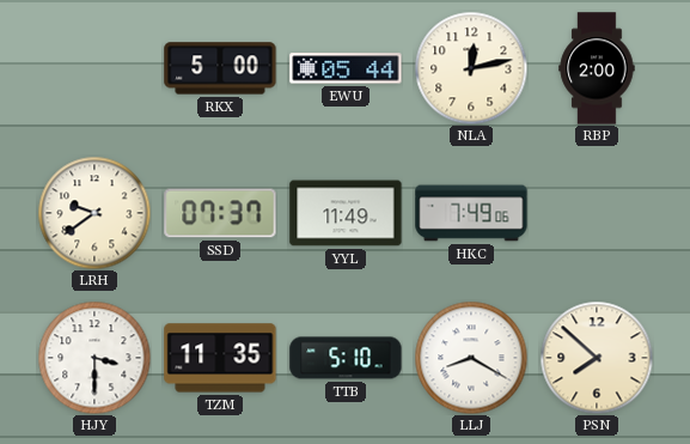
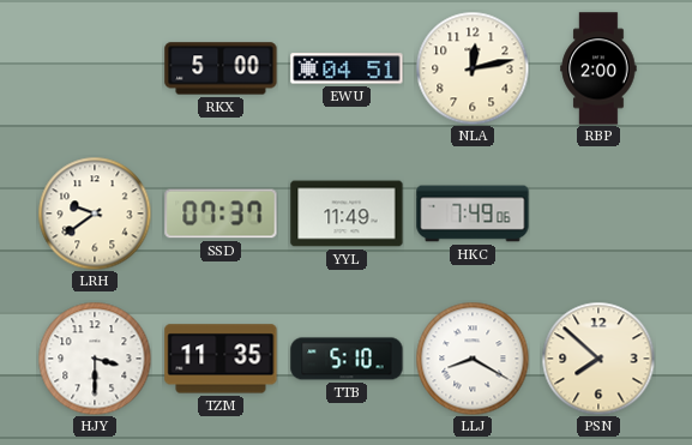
EWU: 05:44 -> 04:51
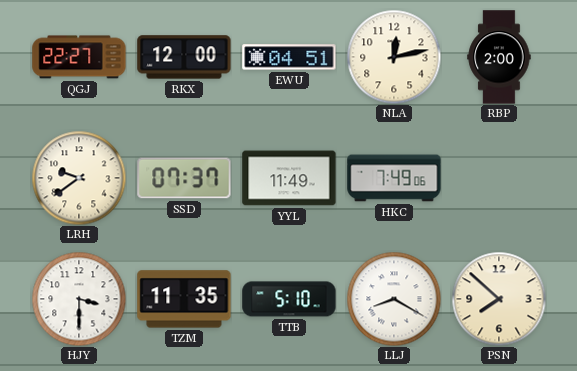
QGJ: none -> 22:27
RKX: 5:00 -> 12:00
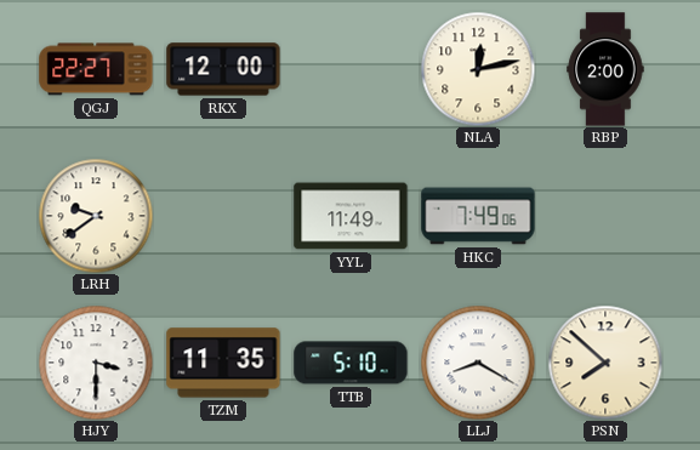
EWU: 04:51 -> none
SSD: 07:37 -> none
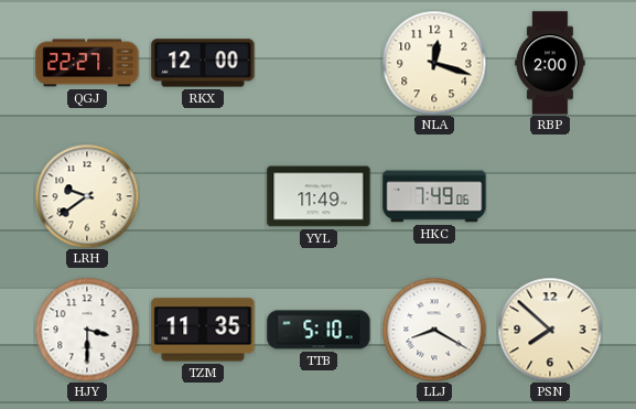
NLA: 12:13 -> 12:18
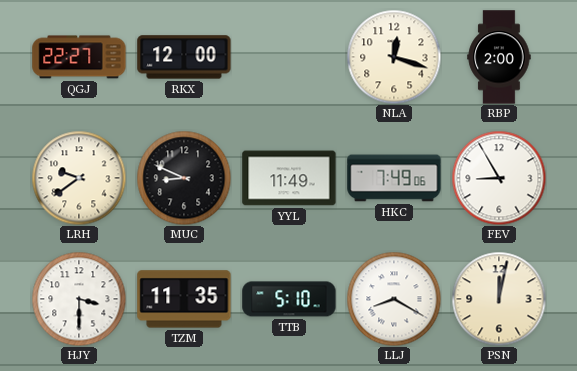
MUC: none -> 8:49
FEV: none -> 8:55
PSN: 7:52 -> 12:02
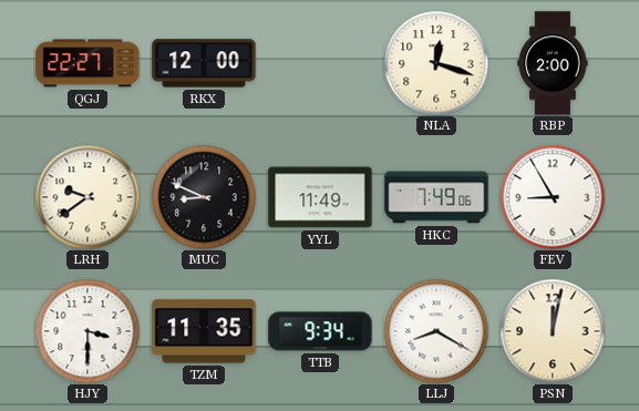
TTB: 5:10 -> 9:34
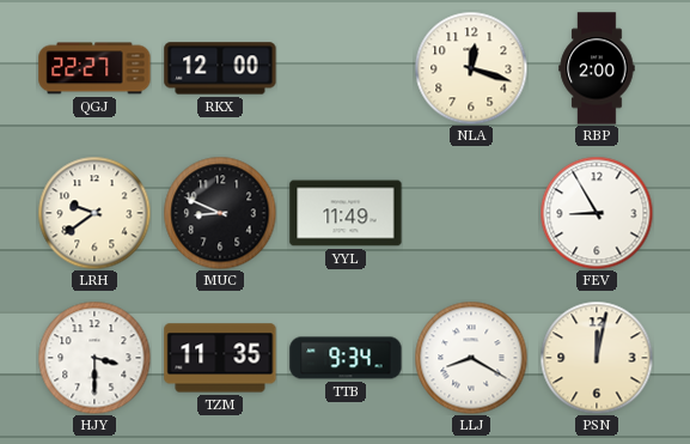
HKC: 7:49 -> none
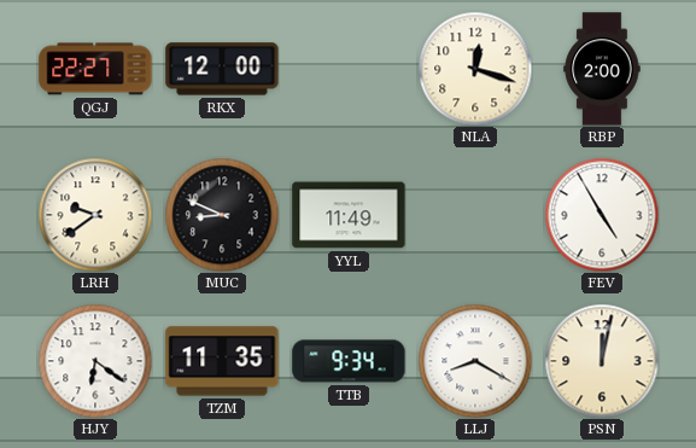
FEV: 8:55 -> 4:55
HJY: 3:30 -> 6:21
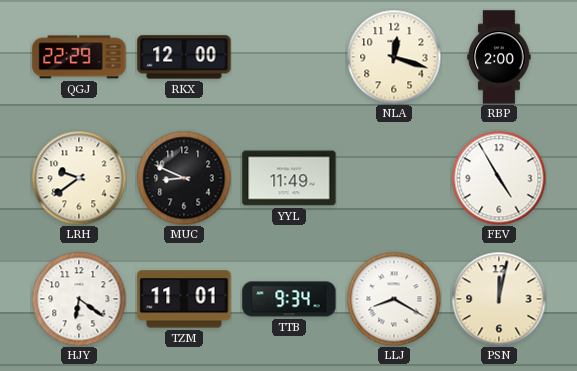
QGJ: 22:27 -> 22:29
TZM: 11:35 -> 11:01
